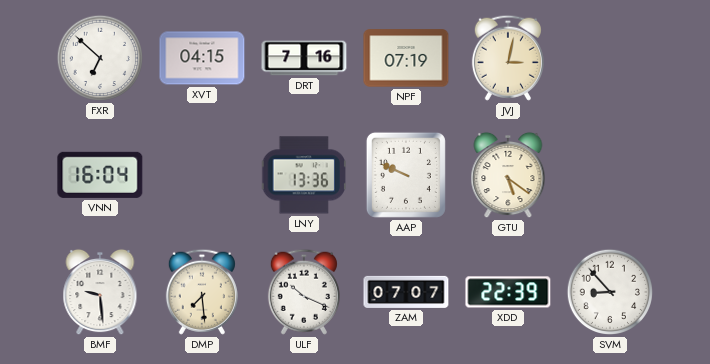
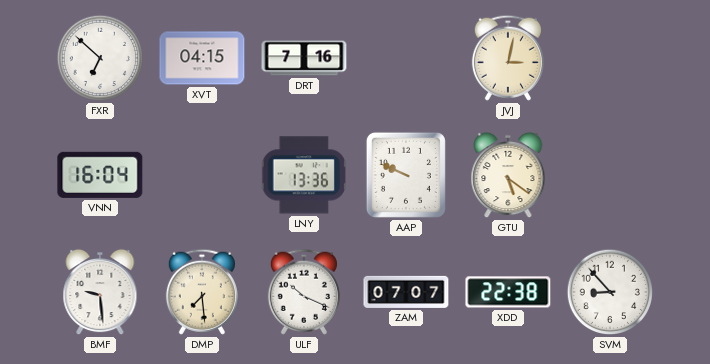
NPF: 07:19 -> none
XDD: 22:39 -> 22:38
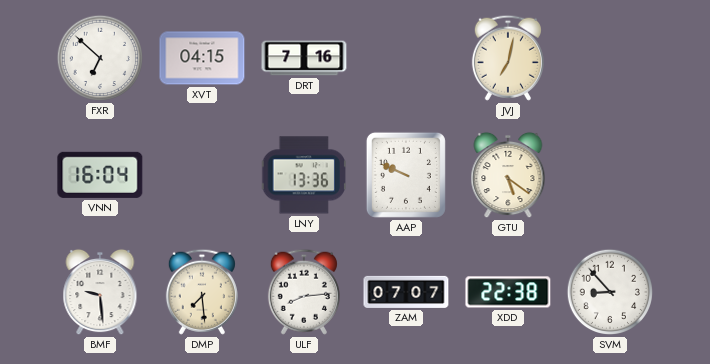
JVJ: 3:02 -> 7:02
ULF: 10:19 -> 8:14
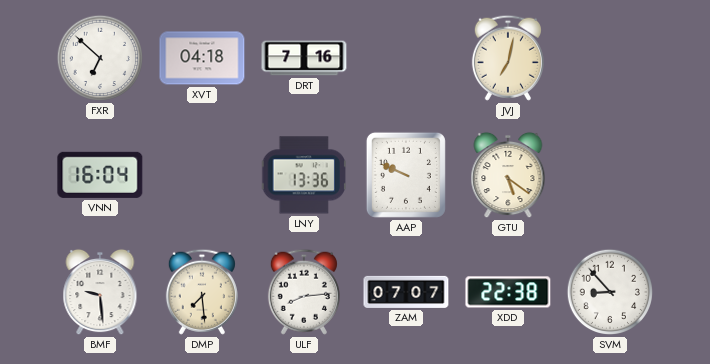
XVT: 04:15 -> 04:18
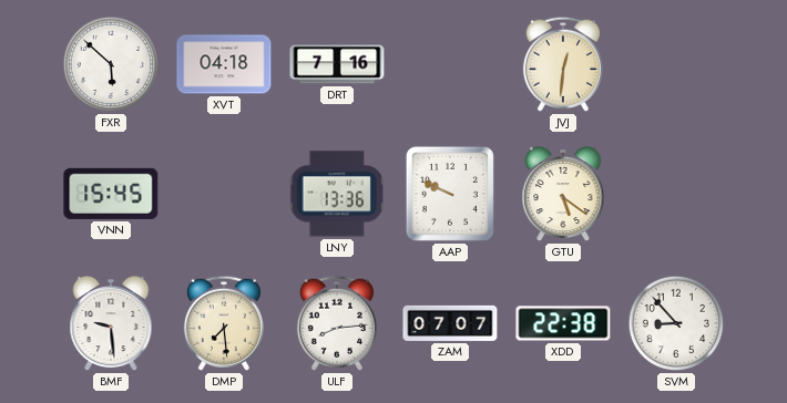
FXR: 6:52 -> 5:52
JVJ: 7:02 -> 12:31
VNN: 16:04 -> 15:45
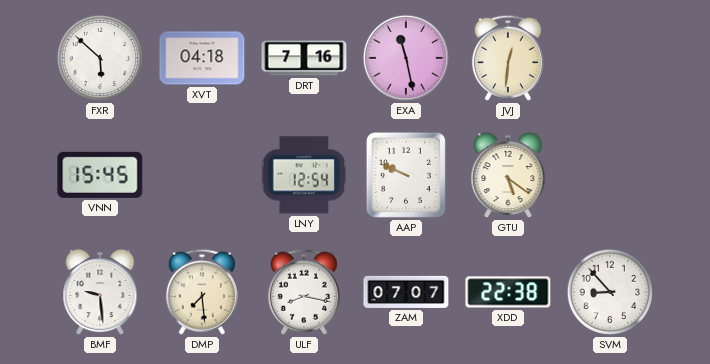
EXA: none -> 11:28
LNY: 13:36 -> 12:54
ULF: 8:14 -> 8:17
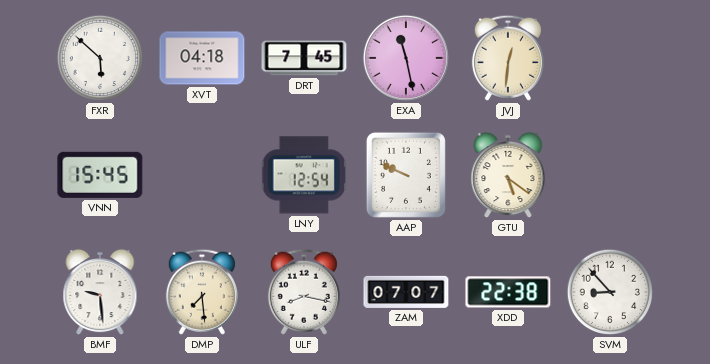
DRT: 7:16 -> 7:45
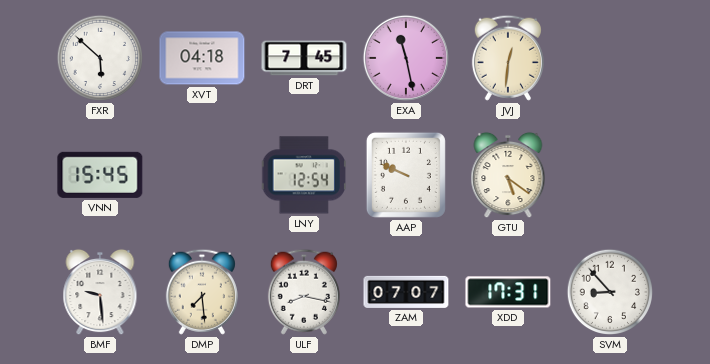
XDD: 22:38 -> 17:31
